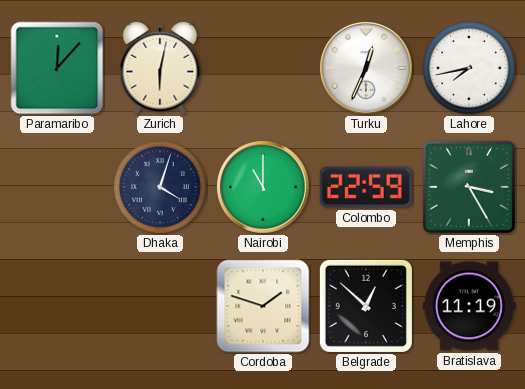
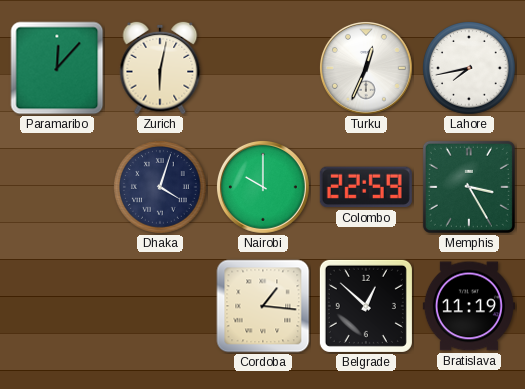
Nairobi: 11:00 -> 10:00
Cordoba: 1:48 -> 1:16
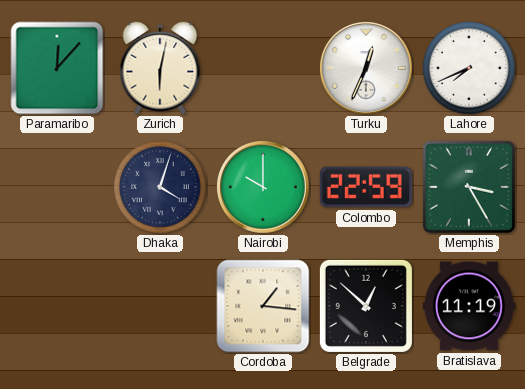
Lahore: 7:43 -> 7:41
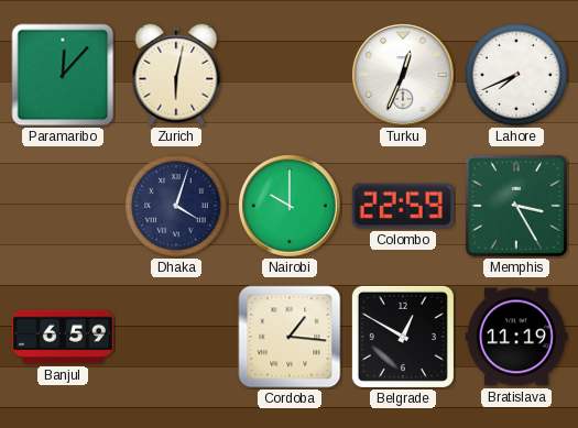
Banjul: none -> 6:59
Belgrade: 12:52 -> 12:50
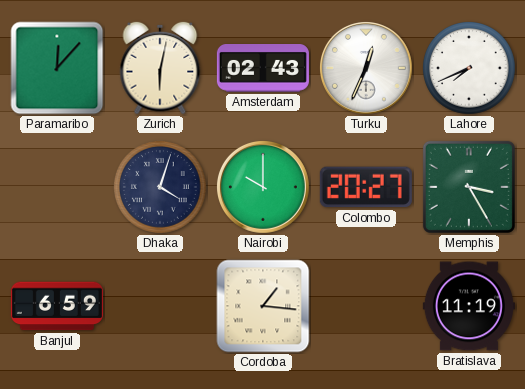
Amsterdam: none -> 02:43
Colombo: 22:59 -> 20:27
Belgrade: 12:50 -> none
